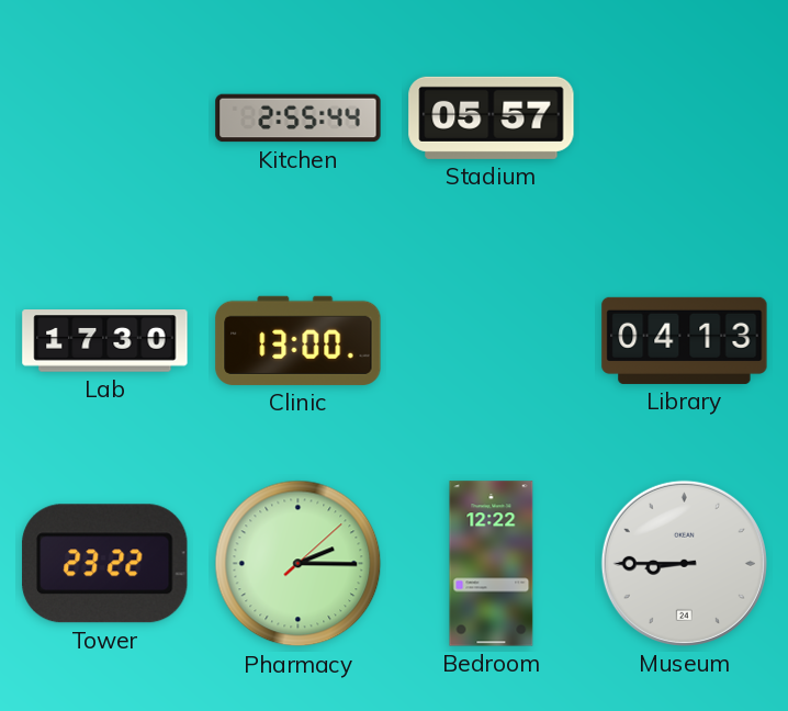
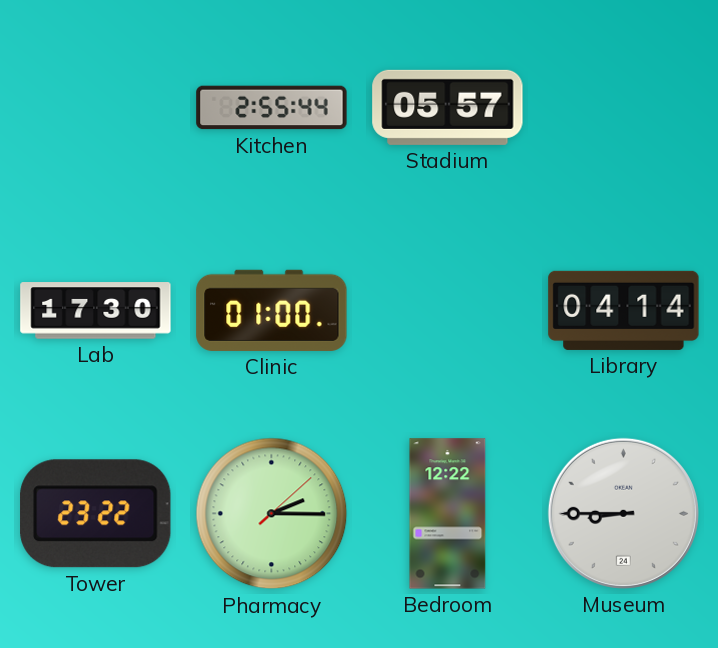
Clinic: 13:00 -> 01:00
Library: 04:13 -> 04:14
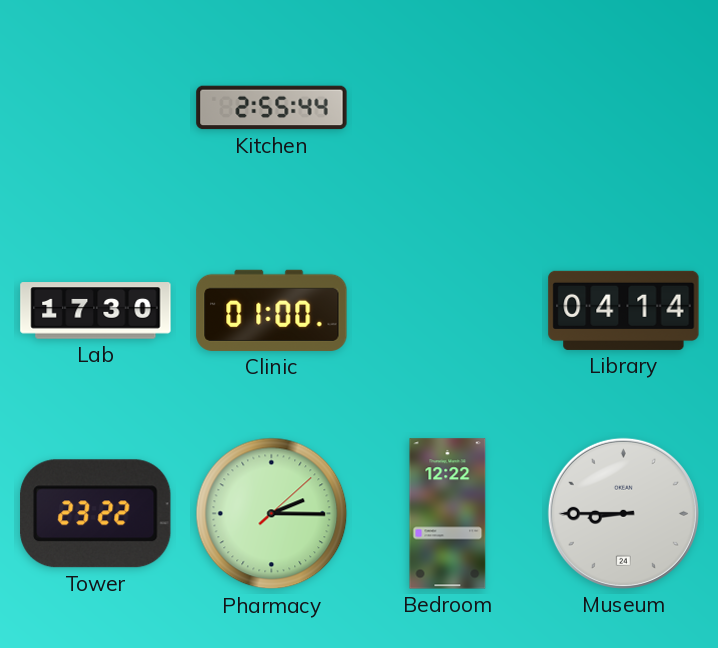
Stadium: 05:57 -> none
